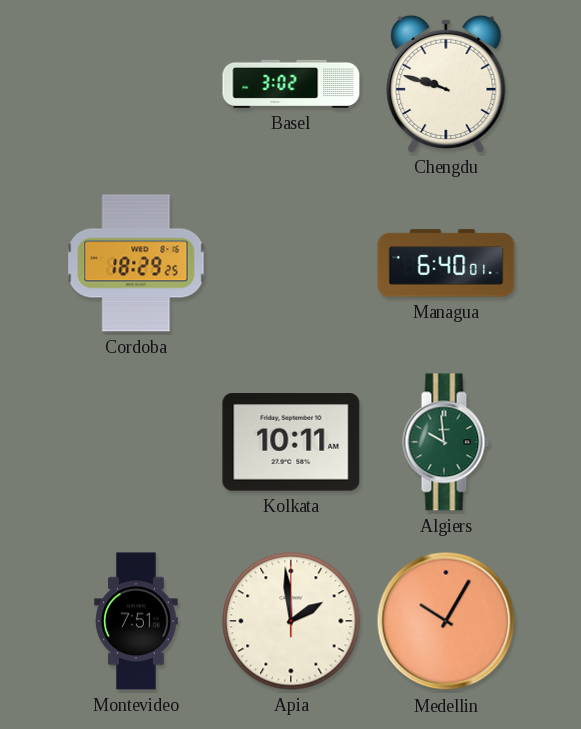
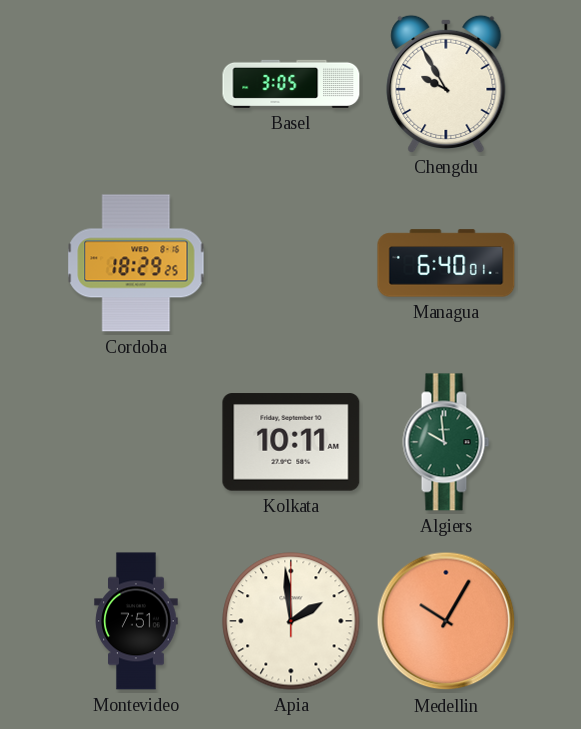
Basel: 3:02 -> 3:05
Chengdu: 9:48 -> 9:55
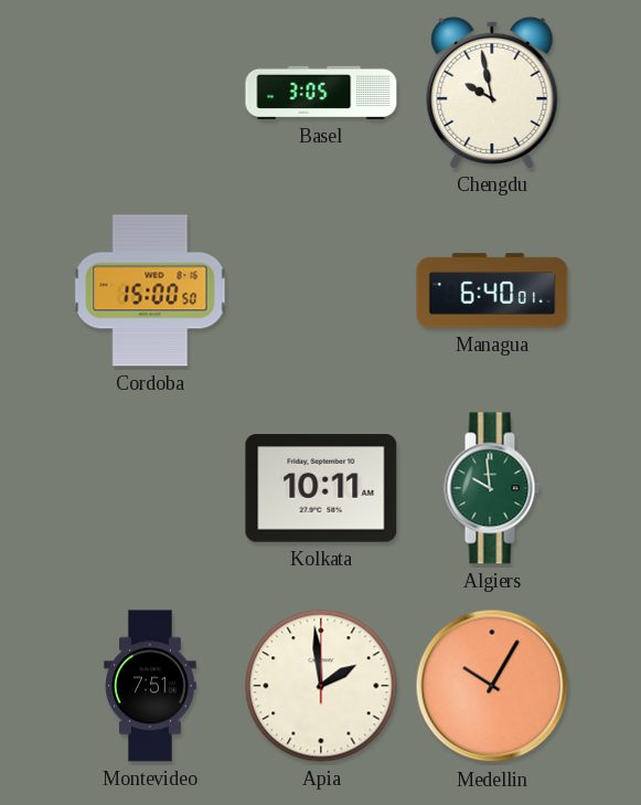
Chengdu: 9:55 -> 9:58
Cordoba: 18:29 -> 15:00
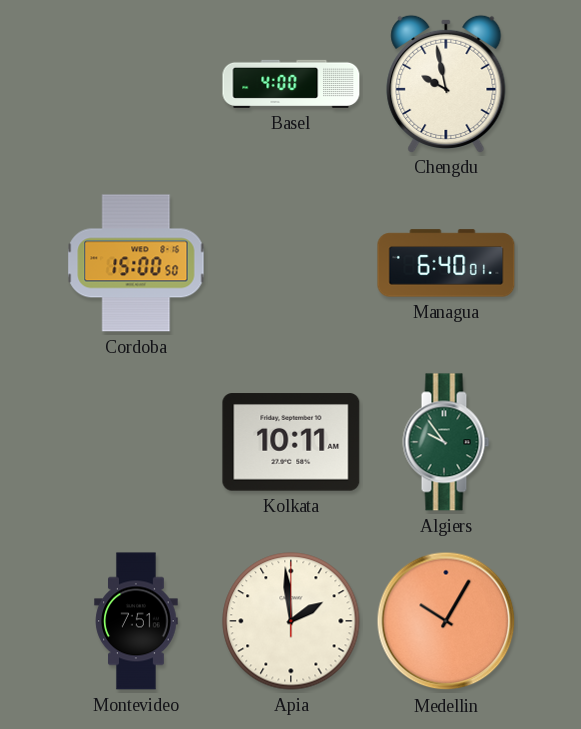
Basel: 3:05 -> 4:00
Algiers: 9:59 -> 9:54
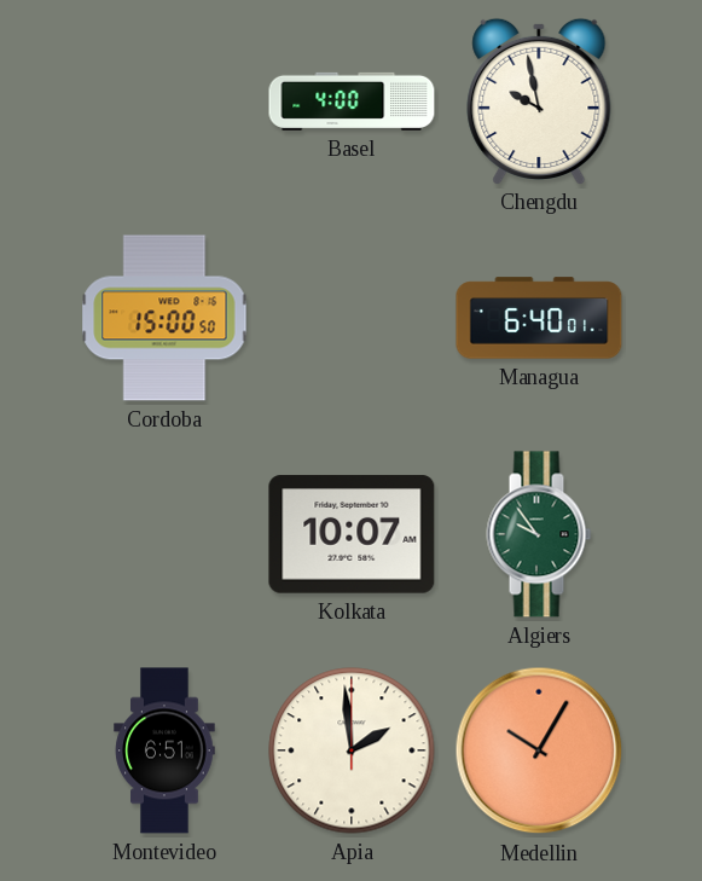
Kolkata: 10:11 -> 10:07
Montevideo: 7:51 -> 6:51
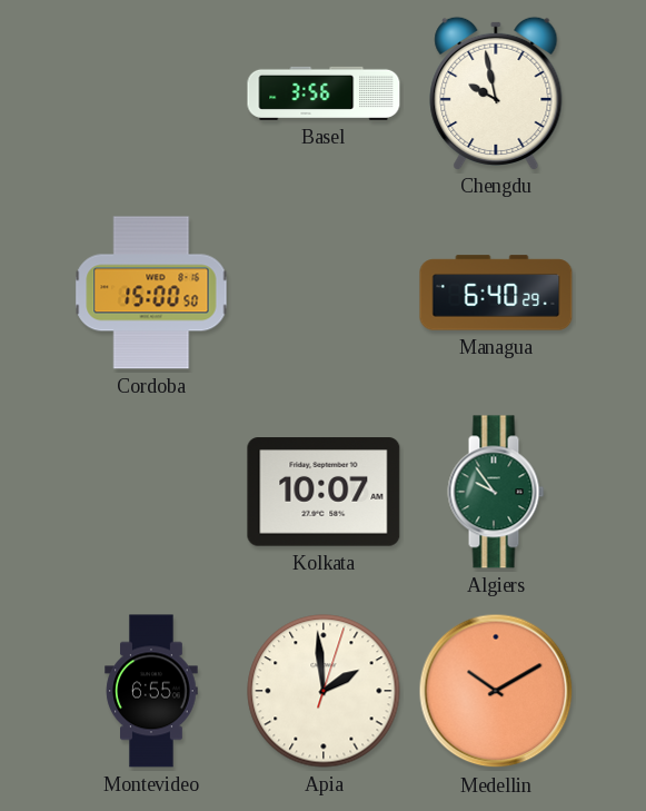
Basel: 4:00 -> 3:56
Managua: 6:40:01 -> 6:40:29
Montevideo: 6:51 -> 6:55
Apia: 1:59:00 -> 1:59:03
Medellin: 10:05 -> 10:10
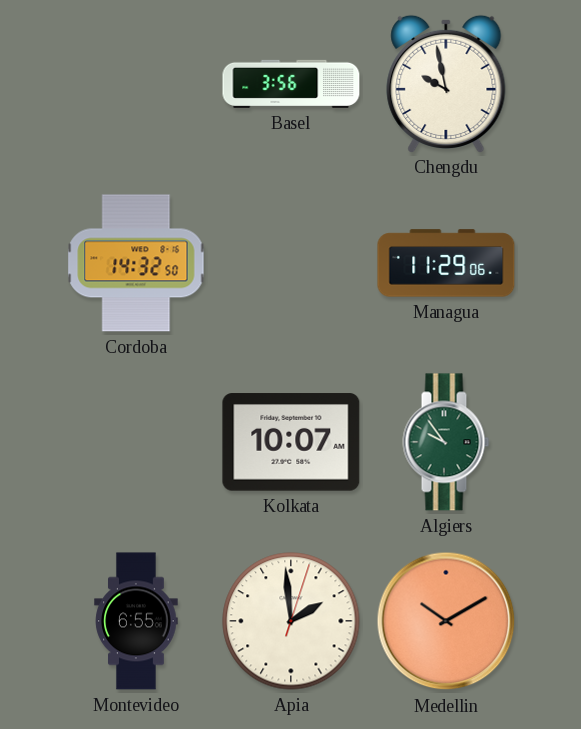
Cordoba: 15:00 -> 14:32
Managua: 6:40 -> 11:29
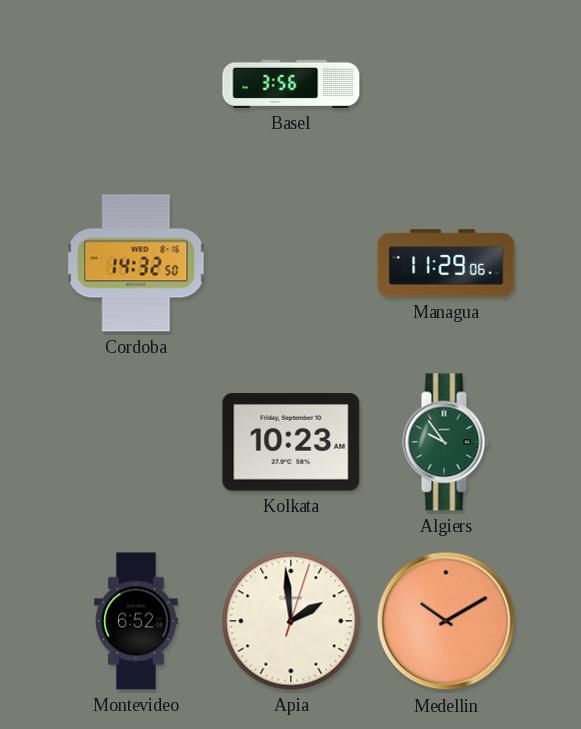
Chengdu: 9:58 -> none
Kolkata: 10:07 -> 10:23
Montevideo: 6:55 -> 6:52
